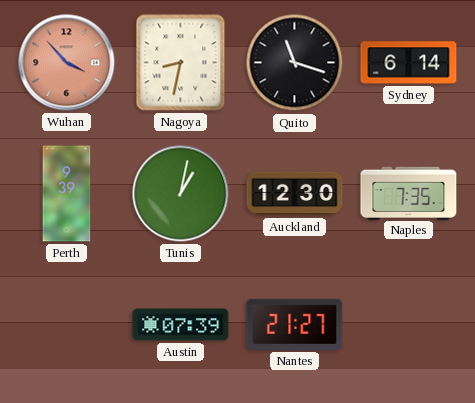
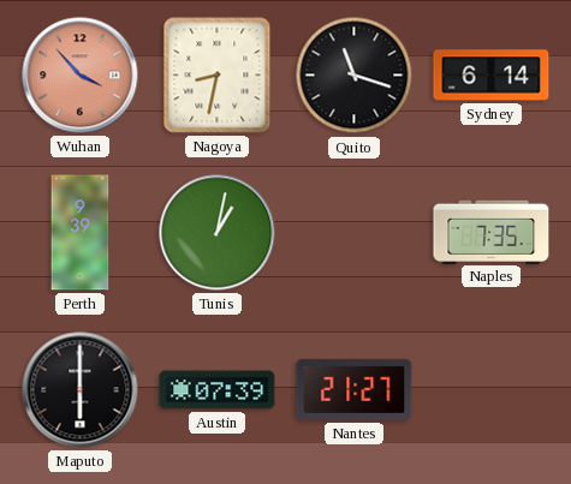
Auckland: 12:30 -> none
Maputo: none -> 6:00
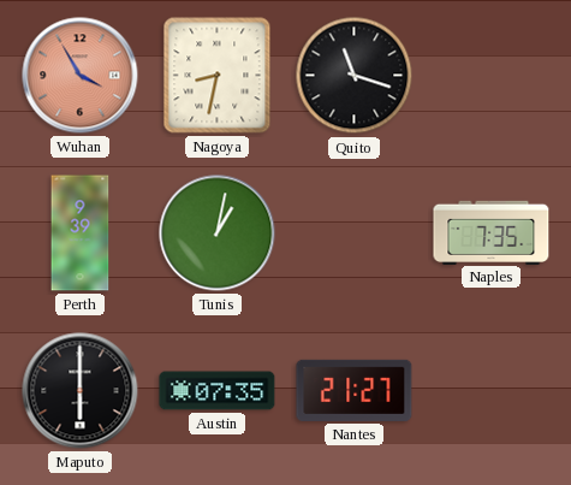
Wuhan: 3:53 -> 3:55
Sydney: 6:14 -> none
Austin: 07:39 -> 07:35
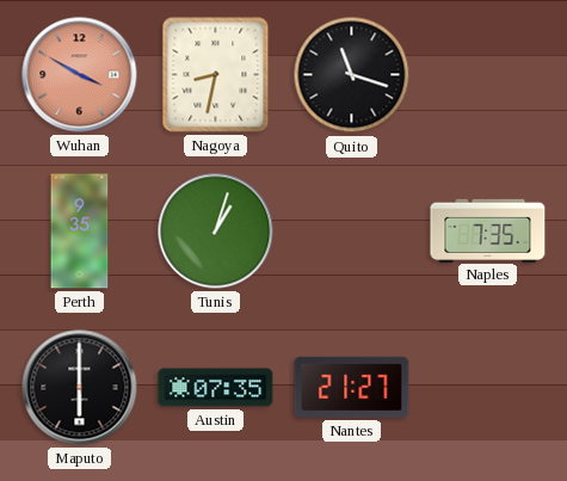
Wuhan: 3:55 -> 3:50
Perth: 9:39 -> 9:35
Tunis: 1:02 -> 1:03
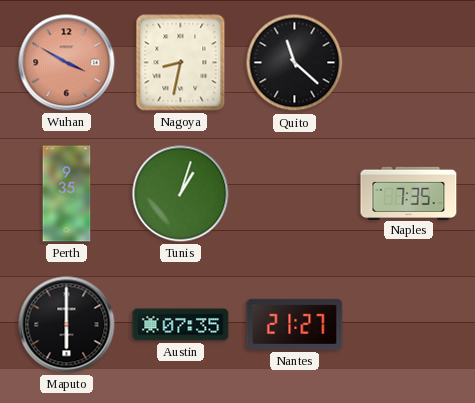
Quito: 11:18 -> 11:22
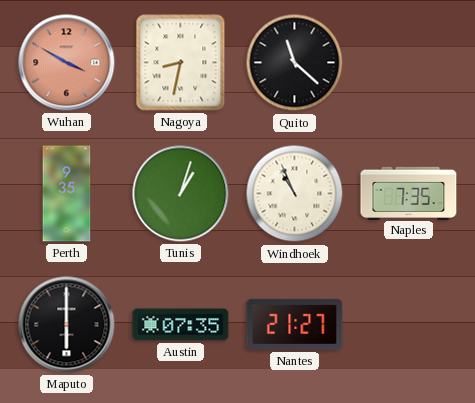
Windhoek: none -> 10:56
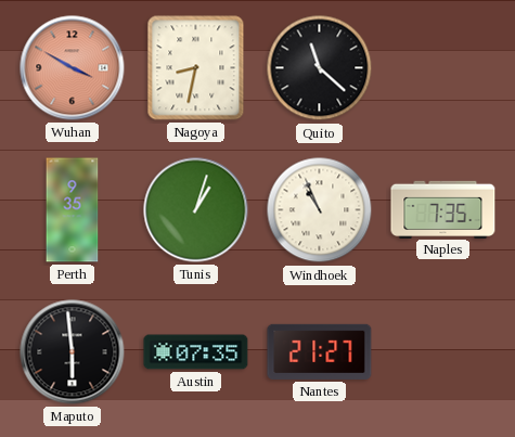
Maputo: 6:00 -> 5:59
